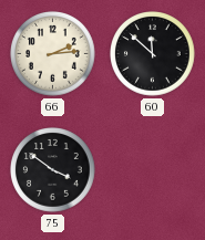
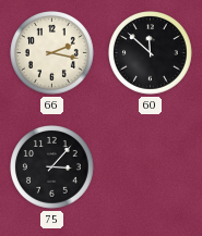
66: 2:14 -> 2:17
75: 3:51 -> 3:07
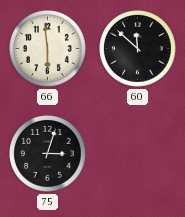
66: 2:17 -> 5:59
75: 3:07 -> 3:03
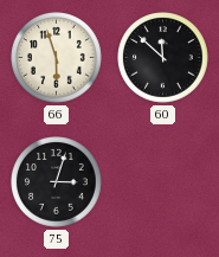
66: 5:59 -> 5:57
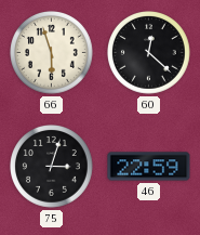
60: 11:52 -> 12:22
46: none -> 22:59
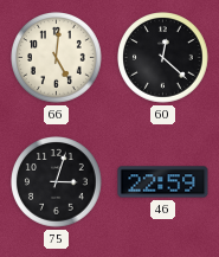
66: 5:57 -> 5:01
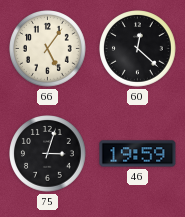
66: 5:01 -> 5:06
46: 22:59 -> 19:59
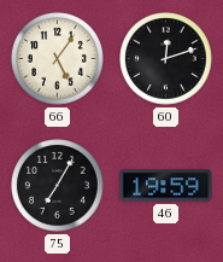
60: 12:22 -> 12:12
75: 3:03 -> 7:05
